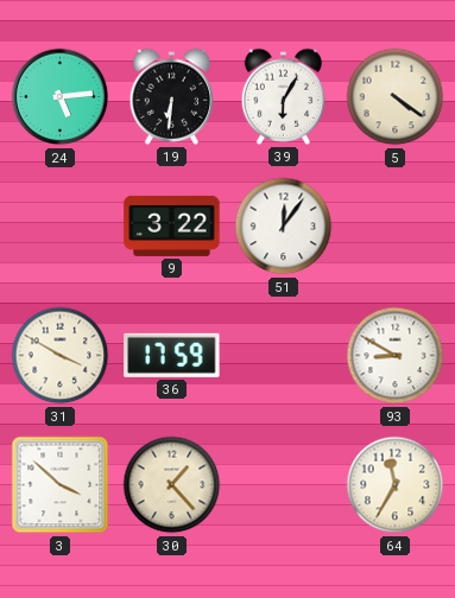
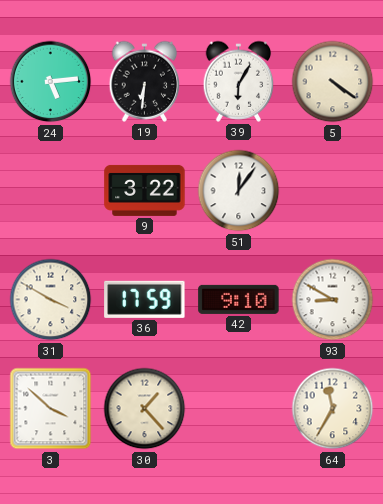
42: none -> 9:10
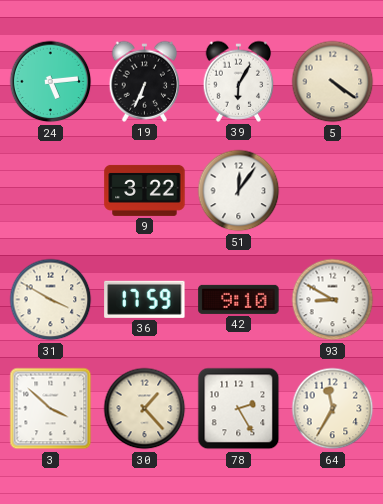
19: 6:31 -> 6:34
78: none -> 2:25
